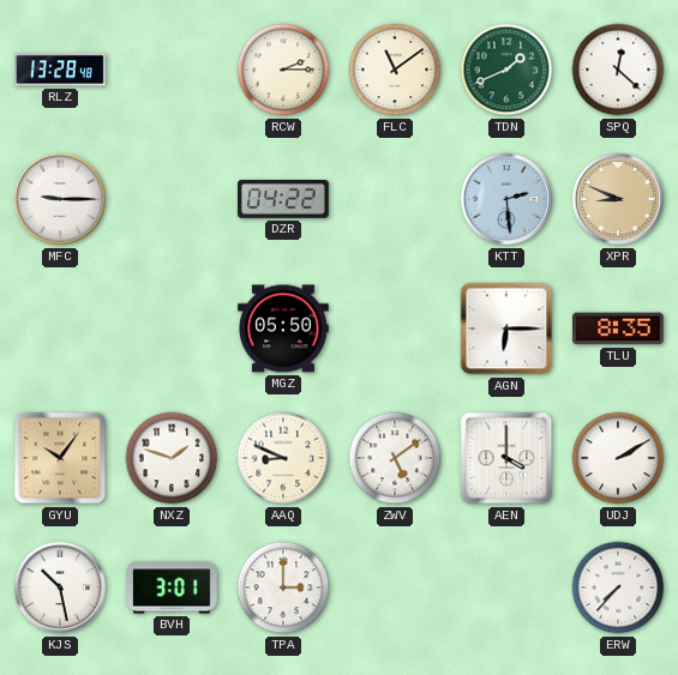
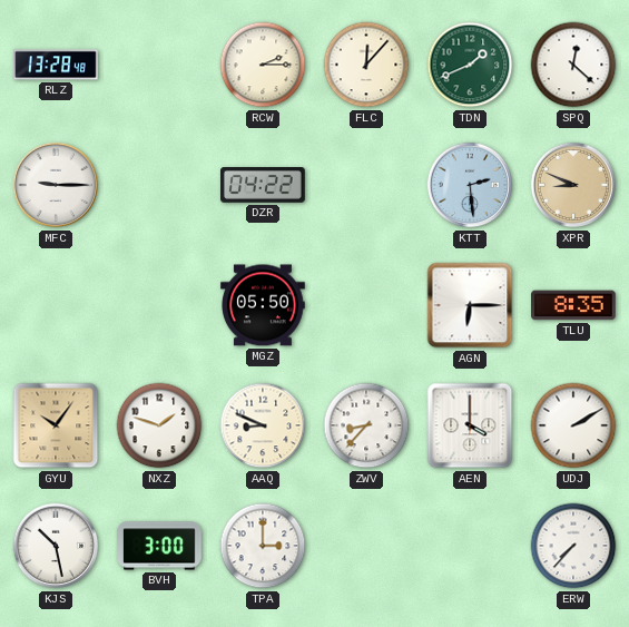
FLC: 11:09 -> 12:07
ZWV: 5:09 -> 8:37
BVH: 3:01 -> 3:00
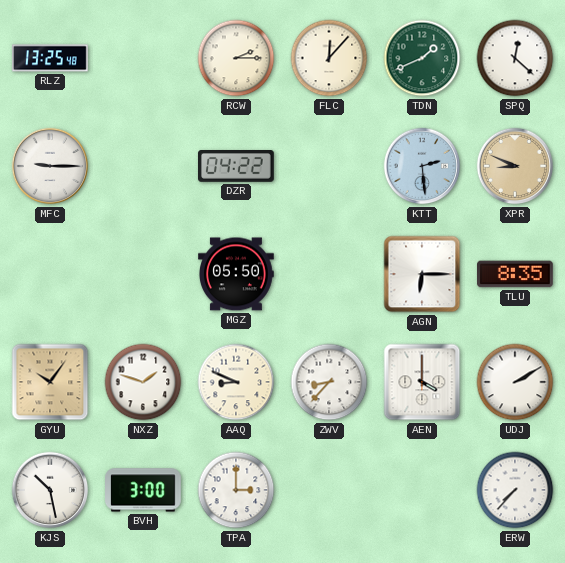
RLZ: 13:28 -> 13:25
